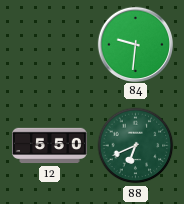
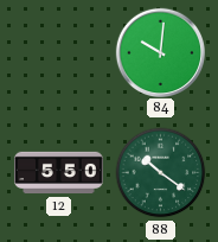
84: 9:31 -> 10:01
88: 6:41 -> 10:21
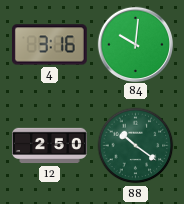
4: none -> 3:16
12: 5:50 -> 2:50
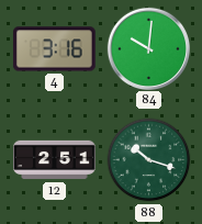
12: 2:50 -> 2:51
88: 10:21 -> 10:18
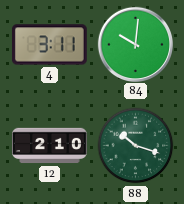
4: 3:16 -> 3:11
12: 2:51 -> 2:10
